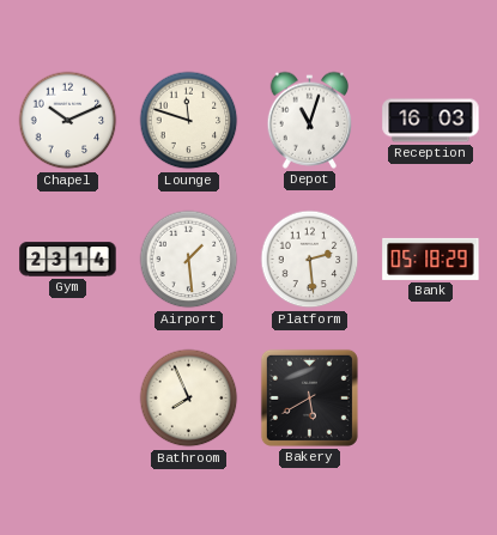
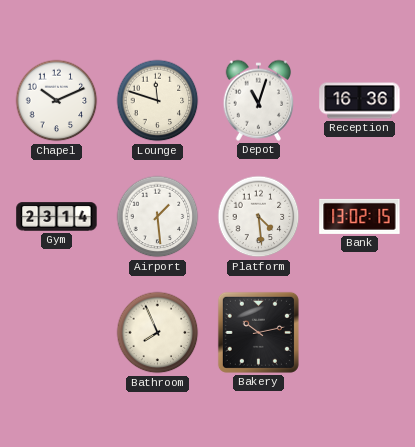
Reception: 16:03 -> 16:36
Platform: 2:29 -> 4:29
Bank: 05:18 -> 13:02
Bakery: 5:40 -> 10:13
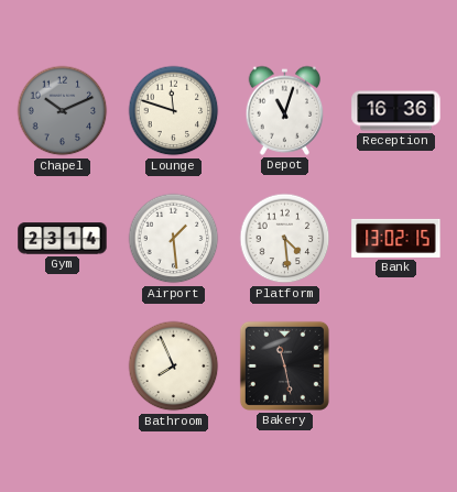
Chapel dial: white -> grey
Bakery: 10:13 -> 11:28
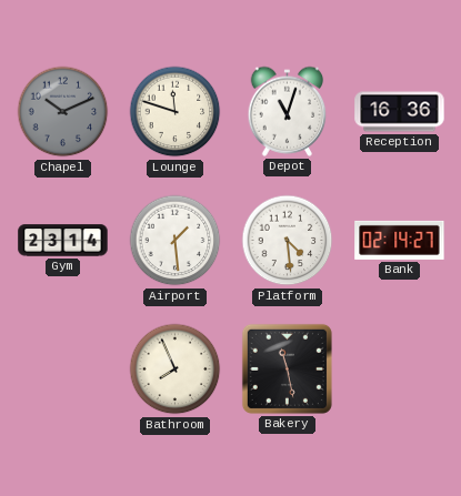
Bank: 13:02 -> 02:14
